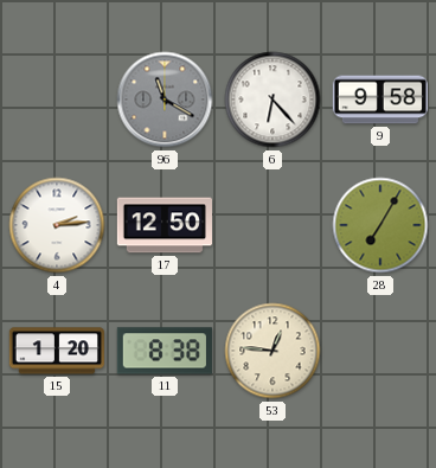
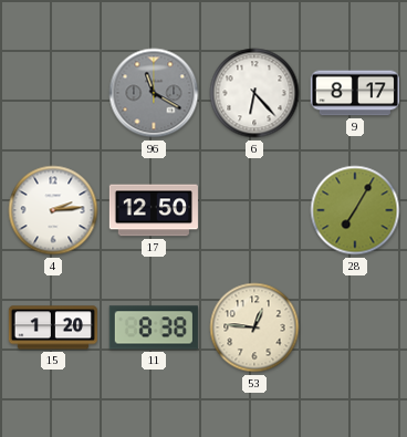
9: 9:58 -> 8:17
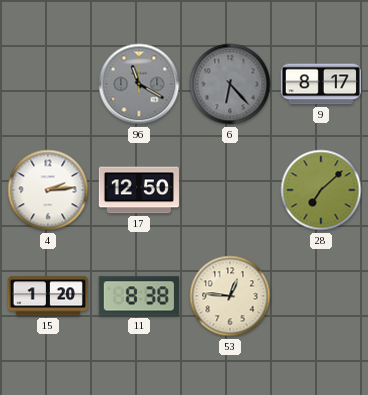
6 dial: white -> grey
28: 7:05 -> 7:08
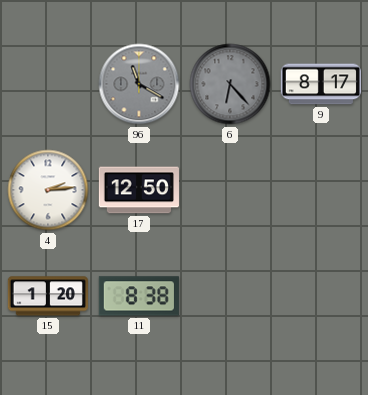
28: 7:08 -> none
53: 12:46 -> none
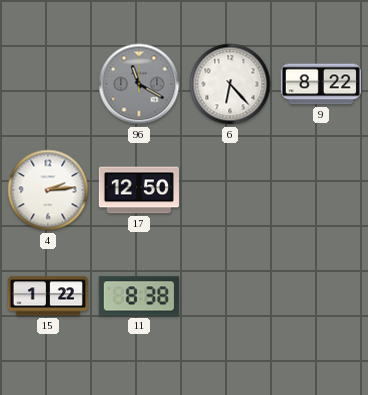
6 dial: grey -> white
9: 8:17 -> 8:22
15: 1:20 -> 1:22
